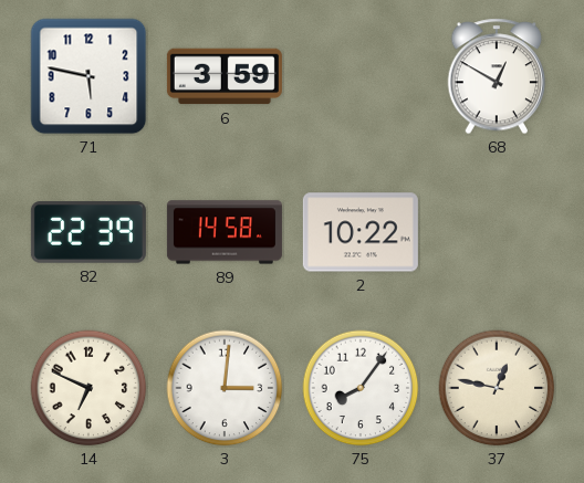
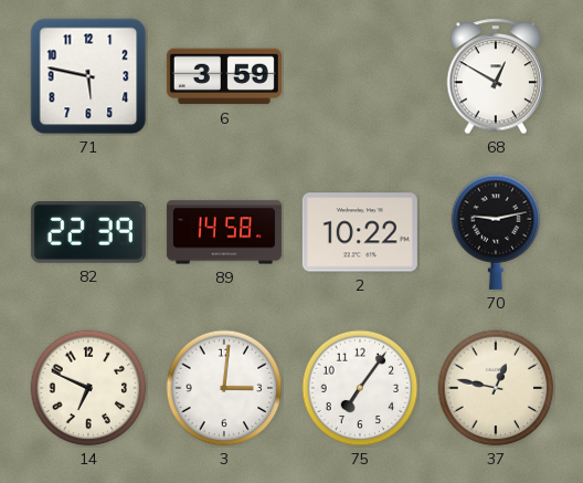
70: none -> 9:13
75: 8:06 -> 7:06
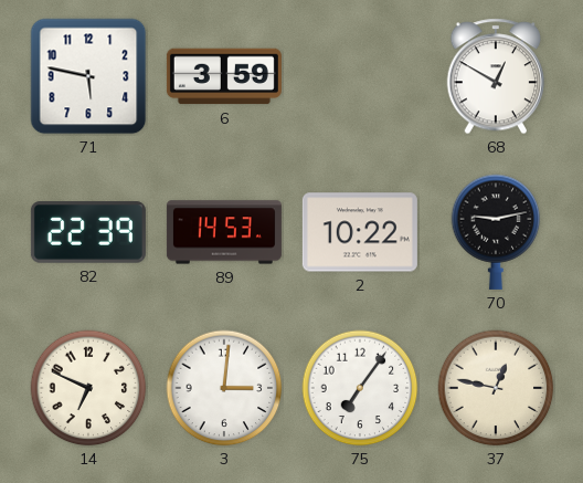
89: 14:58 -> 14:53
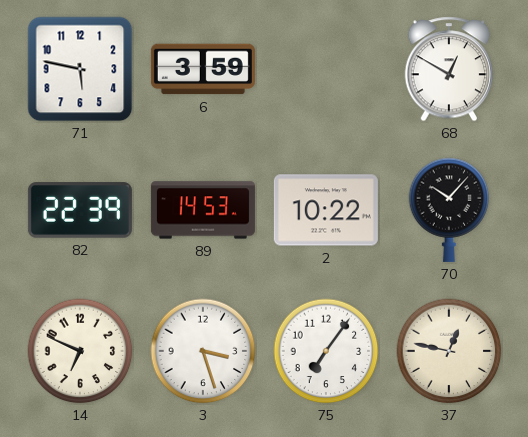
70: 9:13 -> 10:07
3: 3:01 -> 3:27
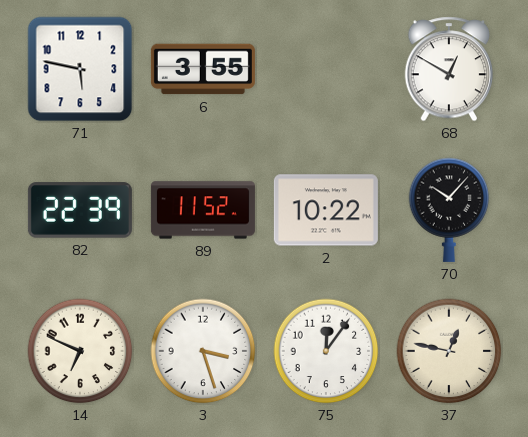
6: 3:59 -> 3:55
89: 14:53 -> 11:52
75: 7:06 -> 12:06
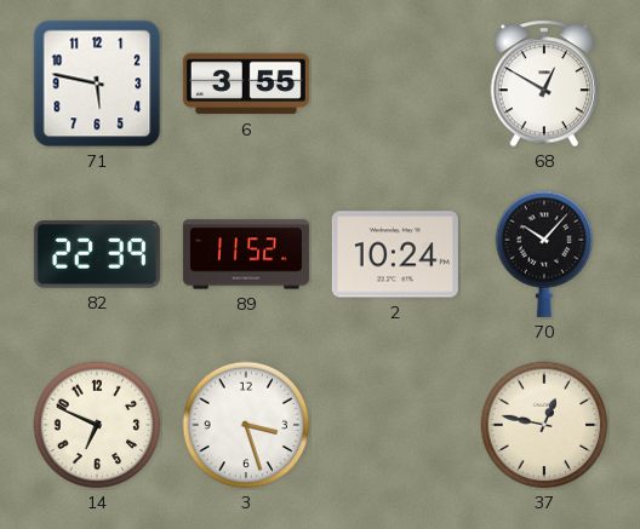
2: 10:22 -> 10:24
75: 12:06 -> none
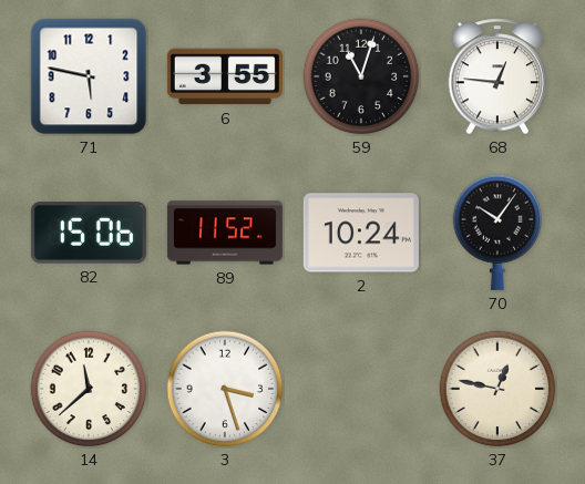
59: none -> 11:03
68: 12:50 -> 12:46
82: 22:39 -> 15:06
70: 10:07 -> 10:06
14: 6:49 -> 11:38
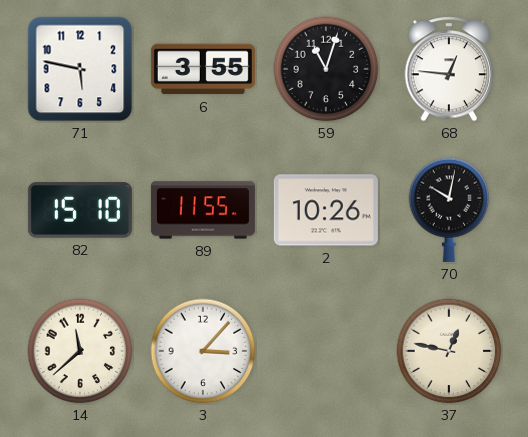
82: 15:06 -> 15:10
89: 11:52 -> 11:55
2: 10:24 -> 10:26
70: 10:06 -> 10:02
3: 3:27 -> 3:07
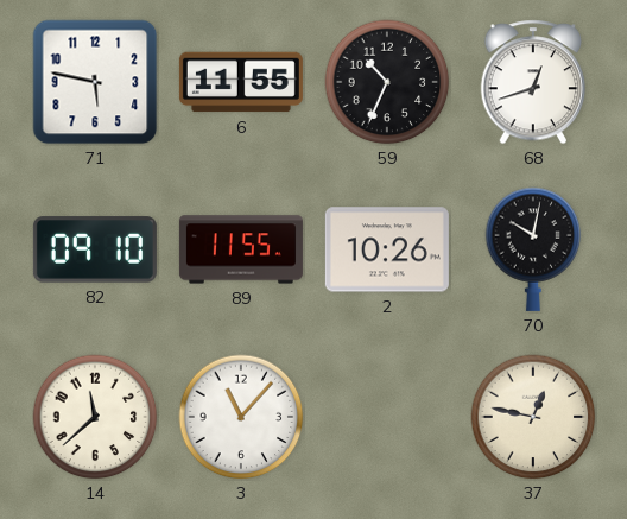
6: 3:55 -> 11:55
59: 11:03 -> 10:34
68: 12:46 -> 12:42
82: 15:10 -> 09:10
3: 3:07 -> 11:07
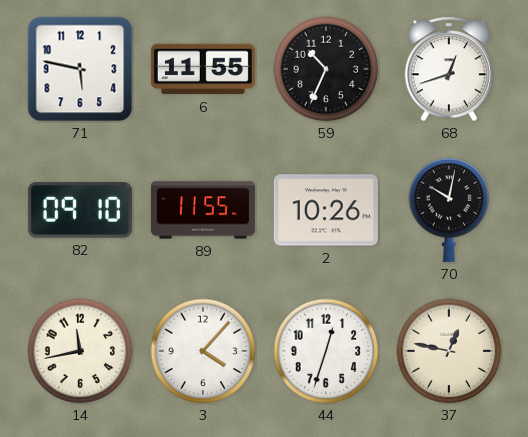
14: 11:38 -> 11:43
3: 11:07 -> 4:07
44: none -> 12:33
